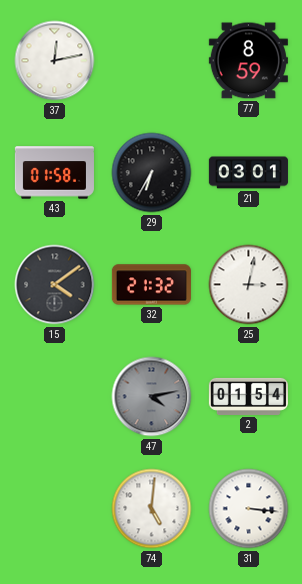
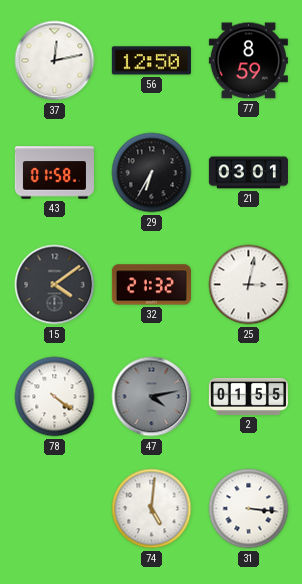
56: none -> 12:50
78: none -> 4:21
2: 01:54 -> 01:55
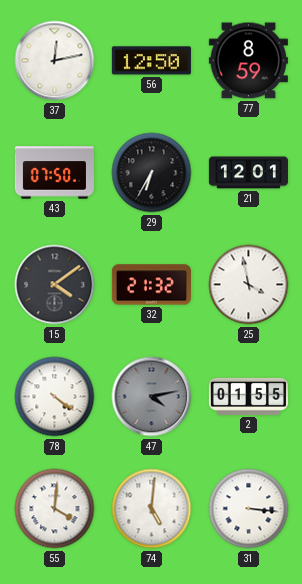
43: 01:58 -> 07:50
21: 03:01 -> 12:01
25: 3:02 -> 3:58
55: none -> 4:01
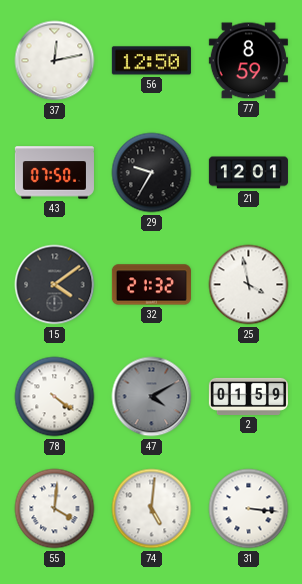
29: 6:35 -> 9:35
47: 4:13 -> 4:10
2: 01:55 -> 01:59
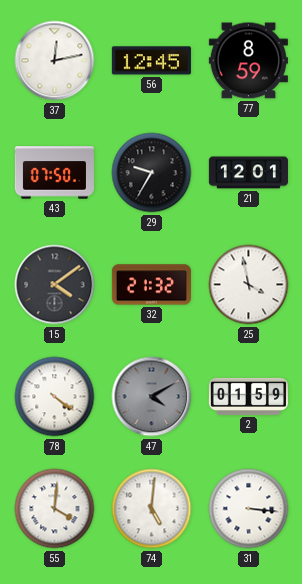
56: 12:50 -> 12:45
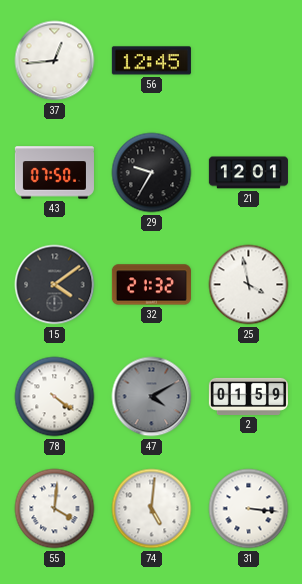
37: 12:13 -> 12:44
77: 8:59 -> none
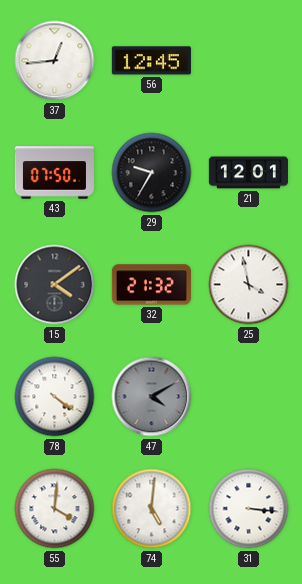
2: 01:59 -> none
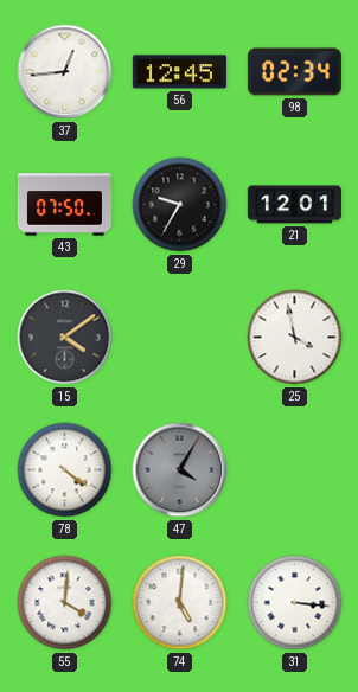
98: none -> 02:34
32: 21:32 -> none
47: 4:10 -> 4:05
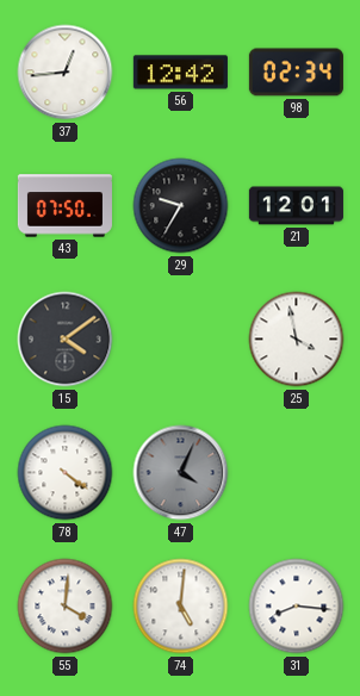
56: 12:45 -> 12:42
47: 4:05 -> 4:04
31: 3:16 -> 8:16
